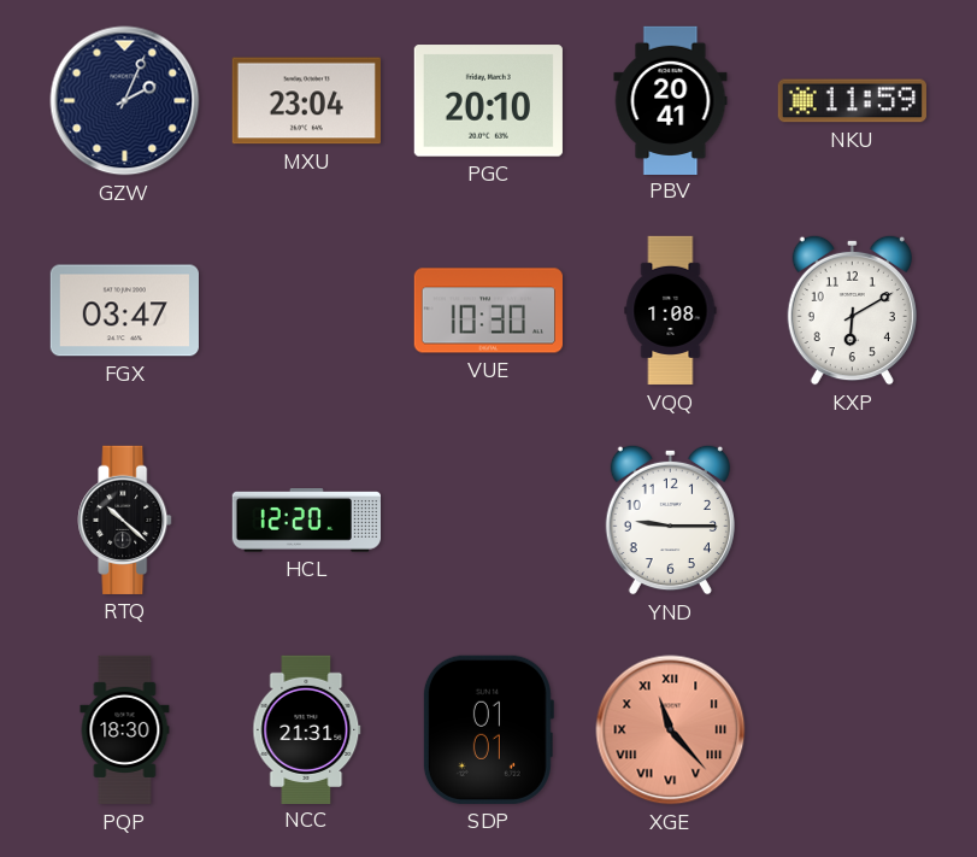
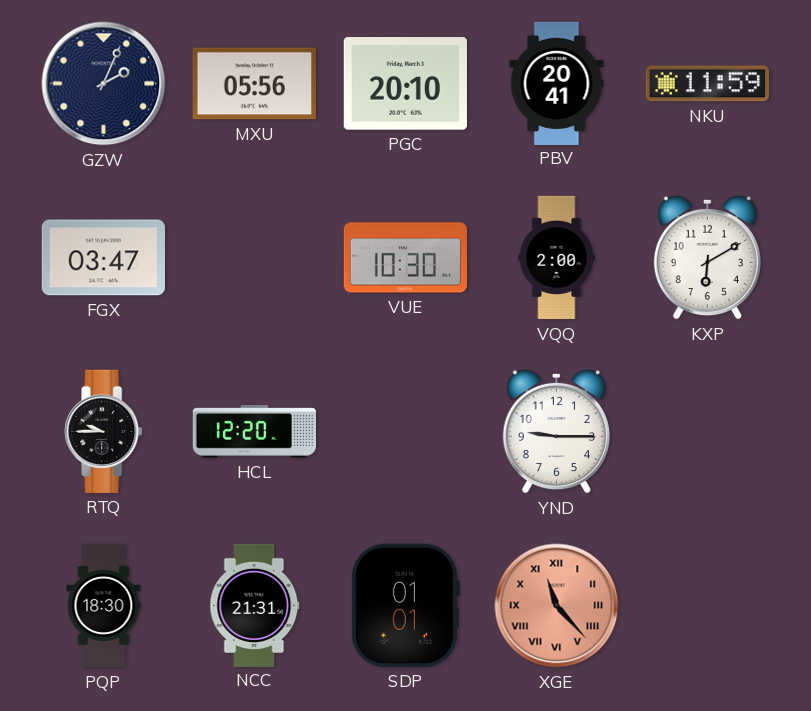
MXU: 23:04 -> 05:56
VQQ: 1:08 -> 2:00
RTQ: 10:22 -> 9:45
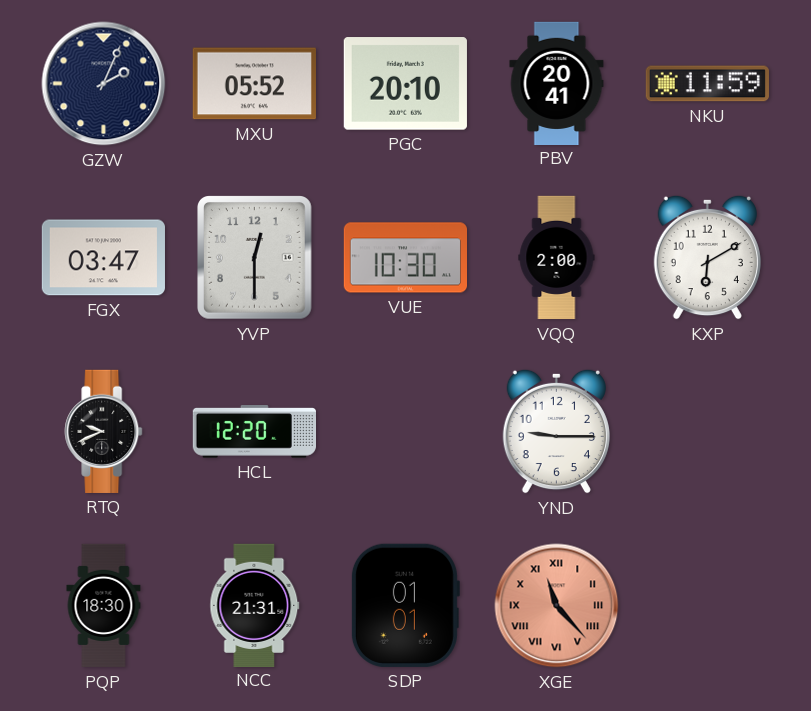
MXU: 05:56 -> 05:52
YVP: none -> 12:30
RTQ: 9:45 -> 9:41
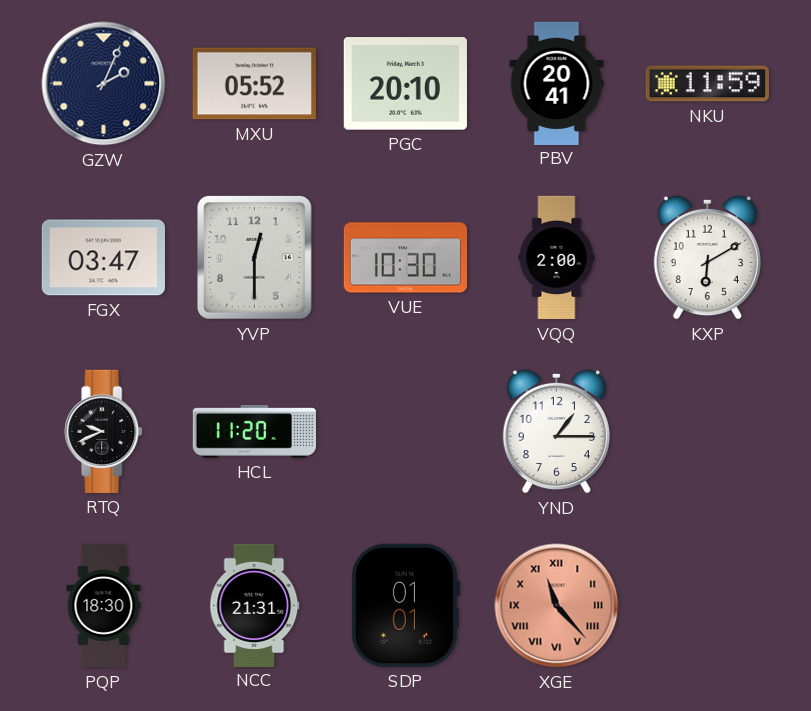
HCL: 12:20 -> 11:20
YND: 9:15 -> 1:15
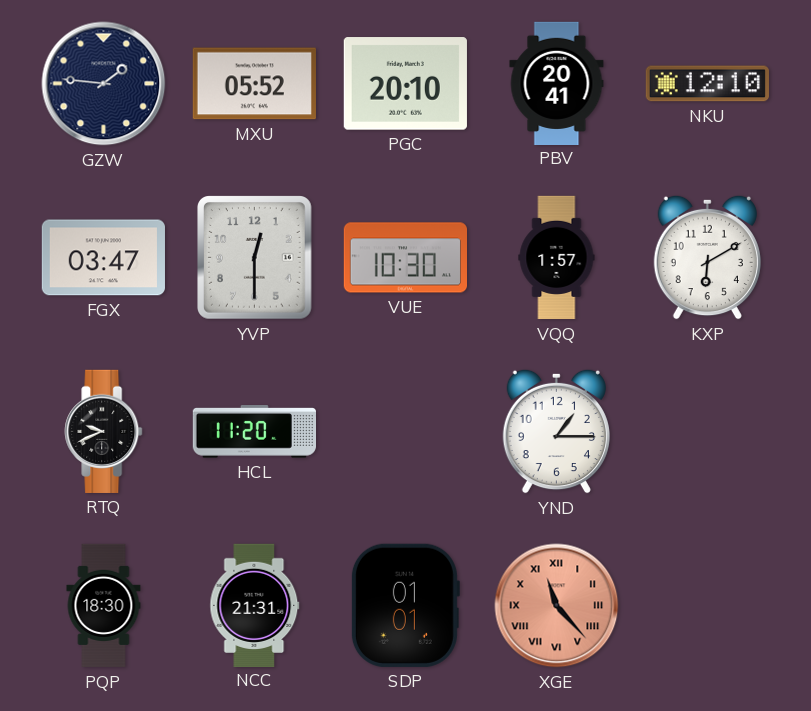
GZW: 2:04 -> 1:46
NKU: 11:59 -> 12:10
VQQ: 2:00 -> 1:57
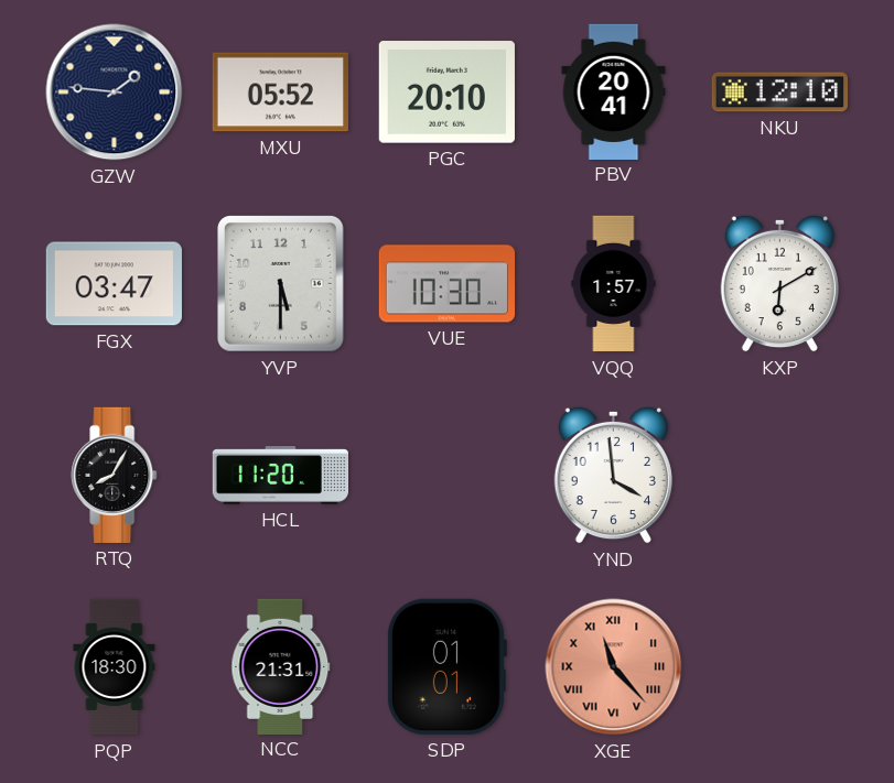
YVP: 12:30 -> 5:30
RTQ: 9:41 -> 8:05
YND: 1:15 -> 3:59
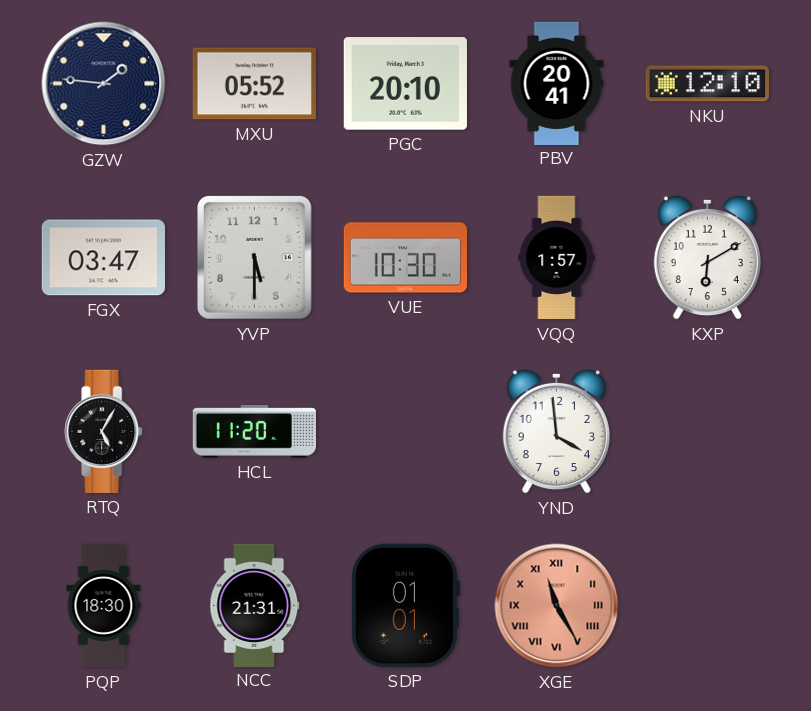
RTQ: 8:05 -> 5:05
XGE: 11:23 -> 11:25
